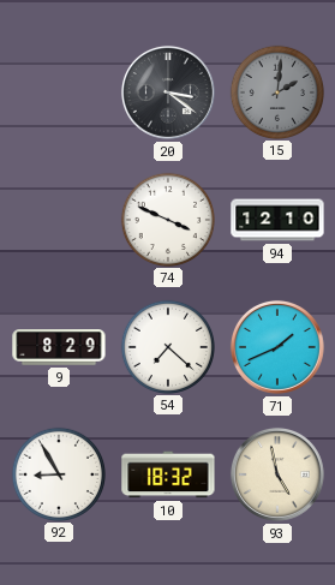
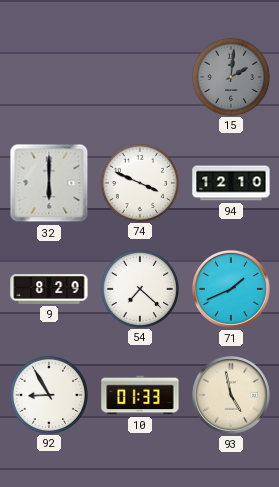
20: 3:21 -> none
32: none -> 6:00
10: 18:32 -> 01:33
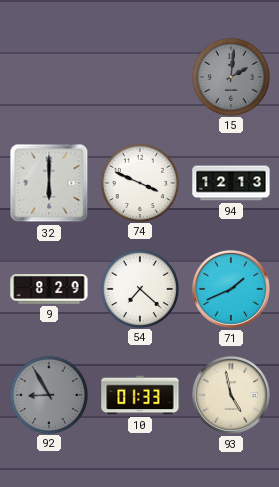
94: 12:10 -> 12:13
92 dial: white -> grey
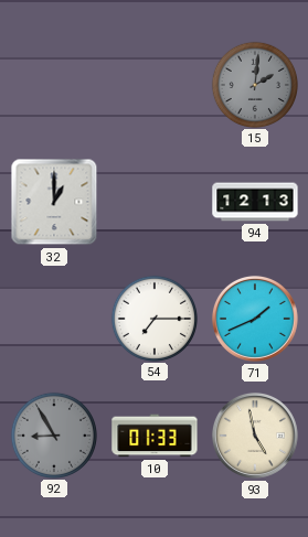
32: 6:00 -> 1:00
74: 3:49 -> none
9: 8:29 -> none
54: 7:22 -> 7:15
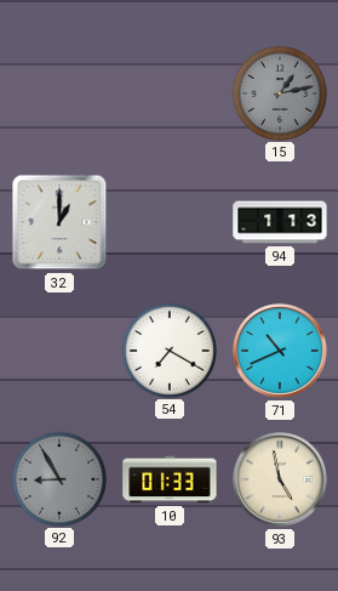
15: 2:01 -> 1:13
94: 12:13 -> 1:13
54: 7:15 -> 7:20
71: 1:41 -> 10:41
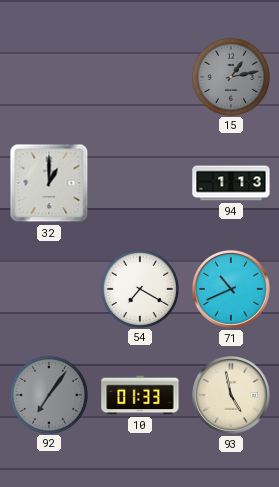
92: 8:55 -> 7:06
